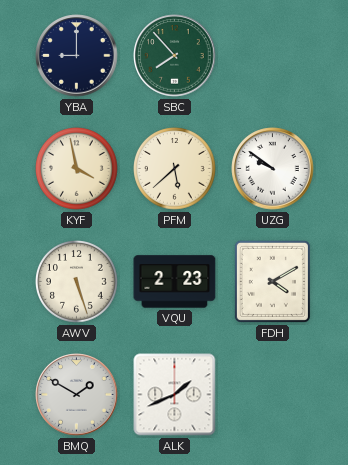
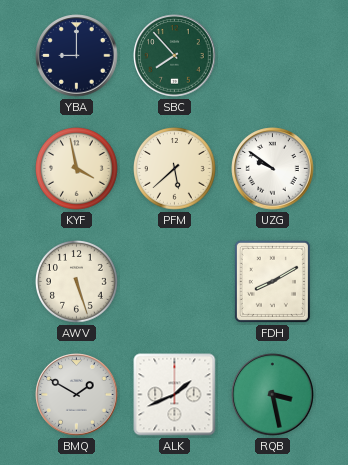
VQU: 2:23 -> none
FDH: 4:10 -> 8:10
RQB: none -> 3:28
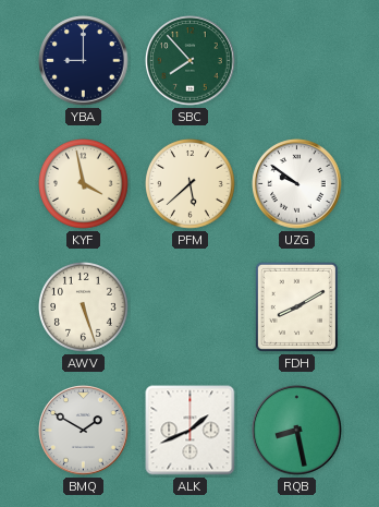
RQB: 3:28 -> 8:28
